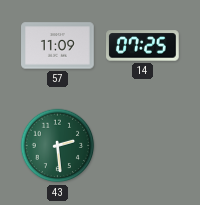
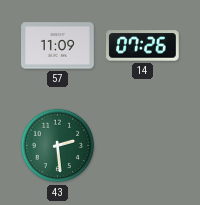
14: 07:25 -> 07:26
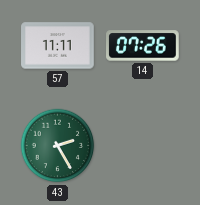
57: 11:09 -> 11:11
43: 2:29 -> 2:25
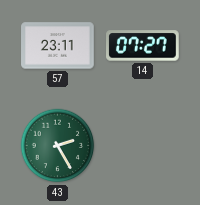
57: 11:11 -> 23:11
14: 07:26 -> 07:27
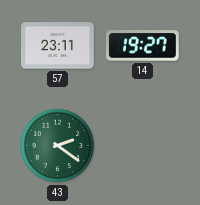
14: 07:27 -> 19:27
43: 2:25 -> 2:21
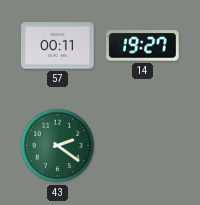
57: 23:11 -> 00:11
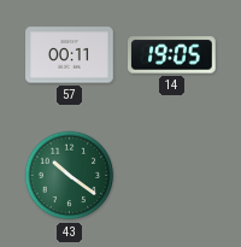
14: 19:27 -> 19:05
43: 2:21 -> 10:21
